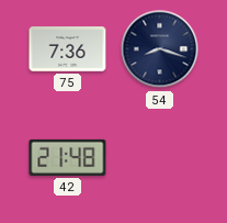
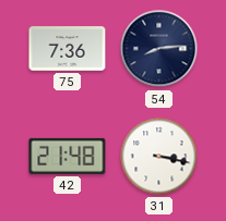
54: 8:18 -> 8:14
31: none -> 3:17
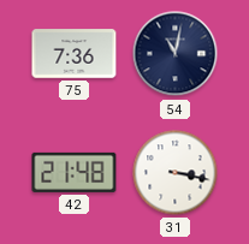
54: 8:14 -> 11:02
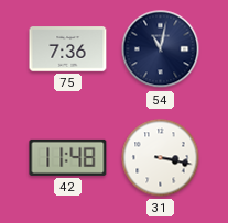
42: 21:48 -> 11:48
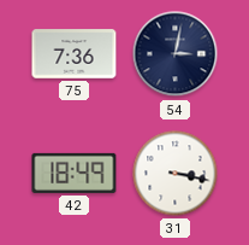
54: 11:02 -> 3:02
42: 11:48 -> 18:49
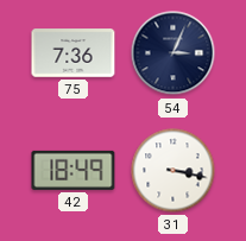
54: 3:02 -> 3:04
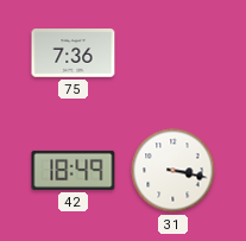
54: 3:04 -> none
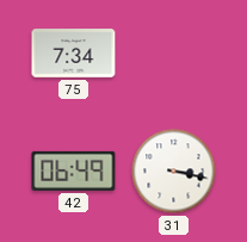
75: 7:36 -> 7:34
42: 18:49 -> 06:49
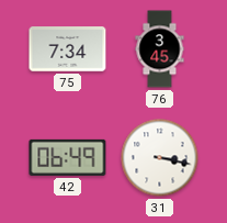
76: none -> 3:45
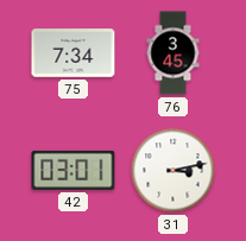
42: 06:49 -> 03:01
31: 3:17 -> 3:13
